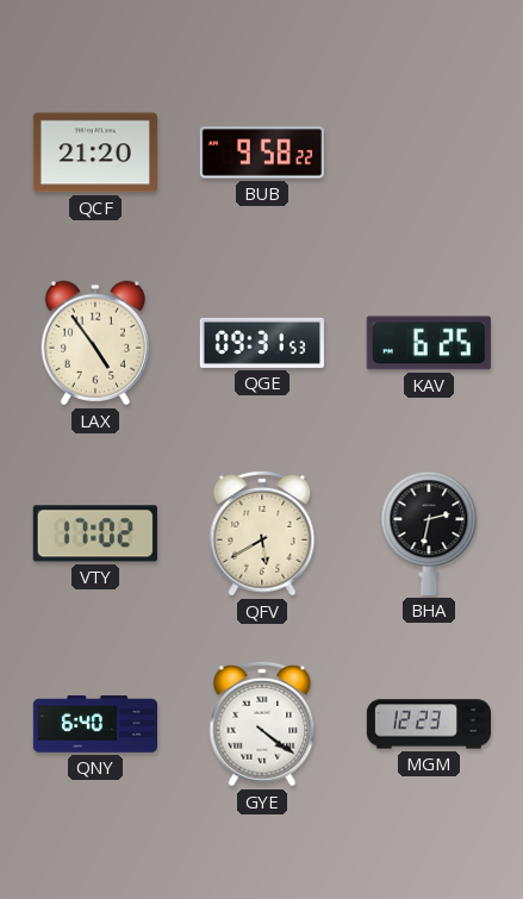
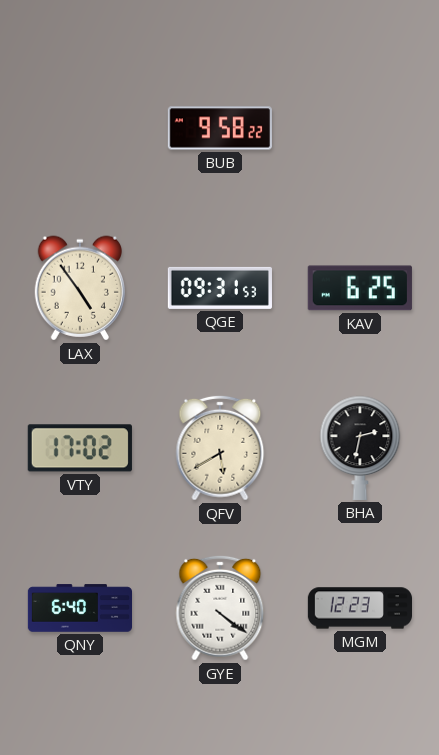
QCF: 21:20 -> none
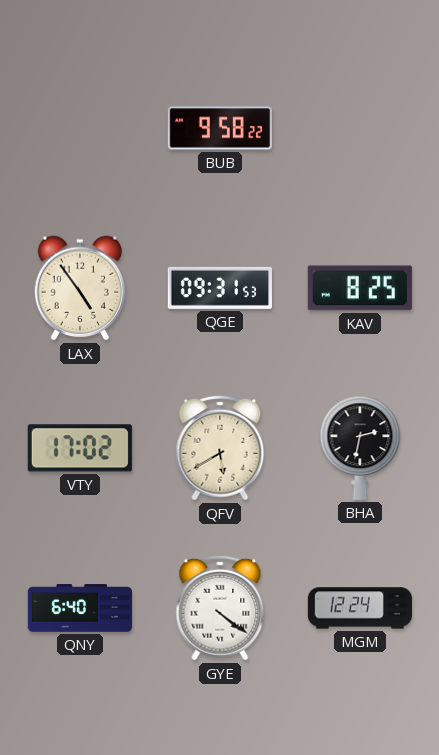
KAV: 6:25 -> 8:25
MGM: 12:23 -> 12:24
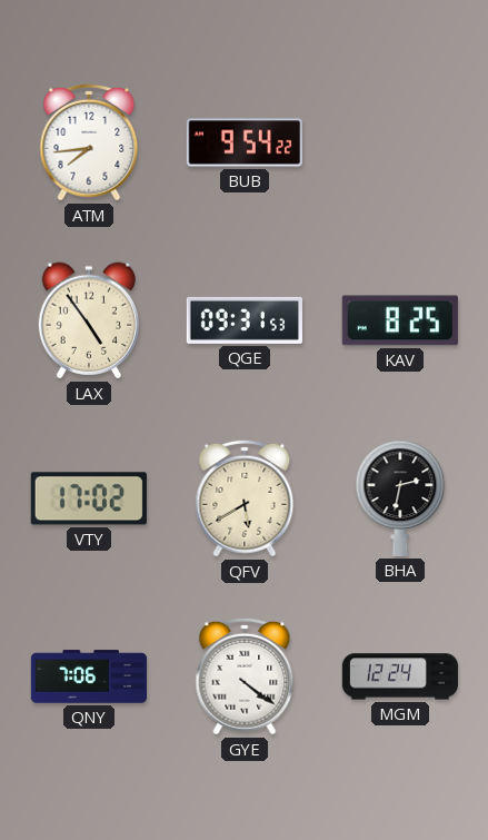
ATM: none -> 7:44
BUB: 9:58 -> 9:54
QNY: 6:40 -> 7:06
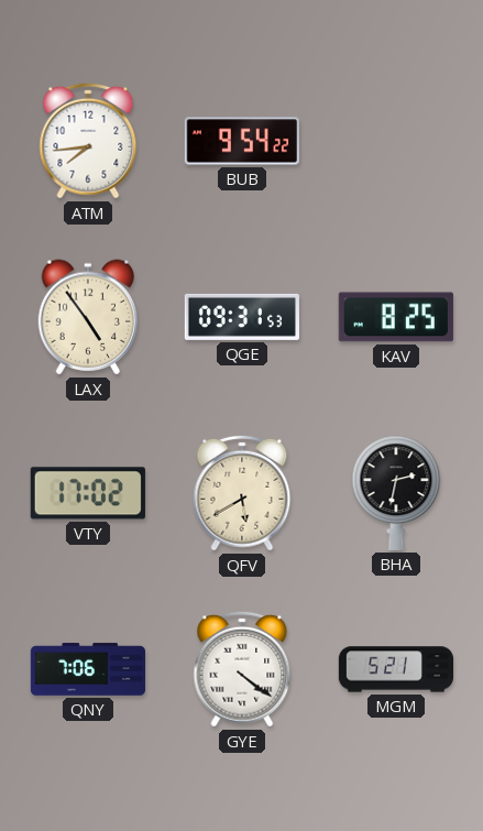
MGM: 12:24 -> 5:21
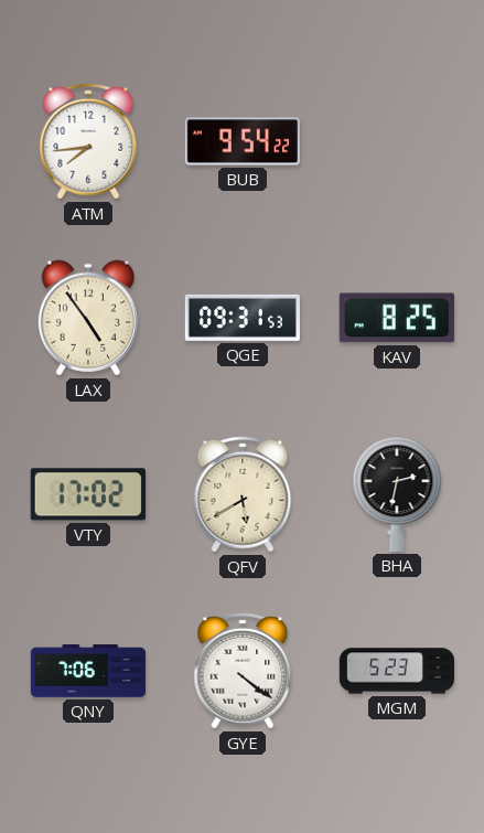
MGM: 5:21 -> 5:23
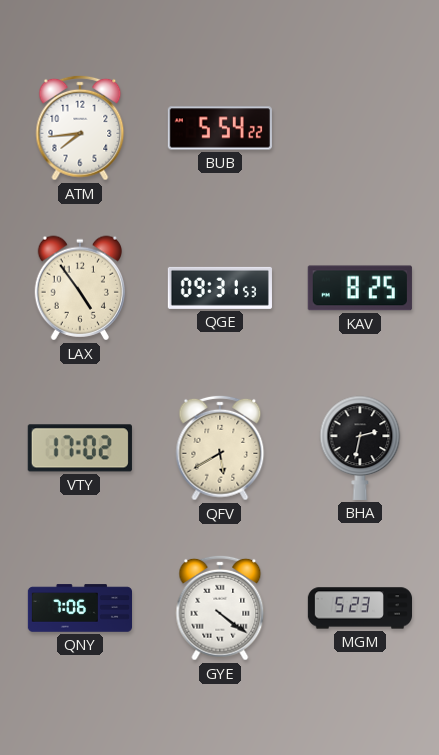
BUB: 9:54 -> 5:54
